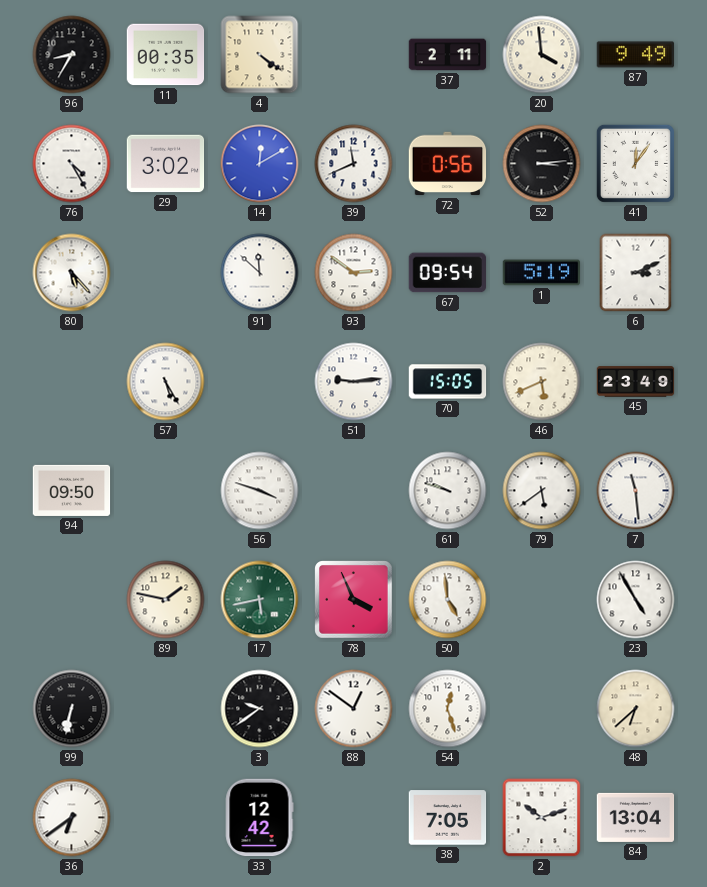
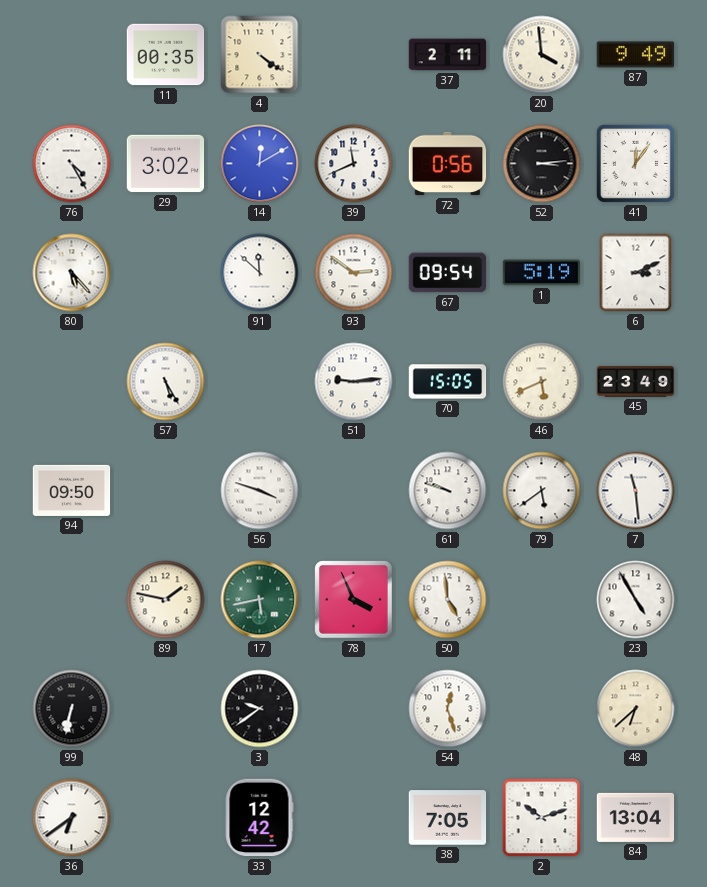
96: 8:35 -> none
88: 12:51 -> none
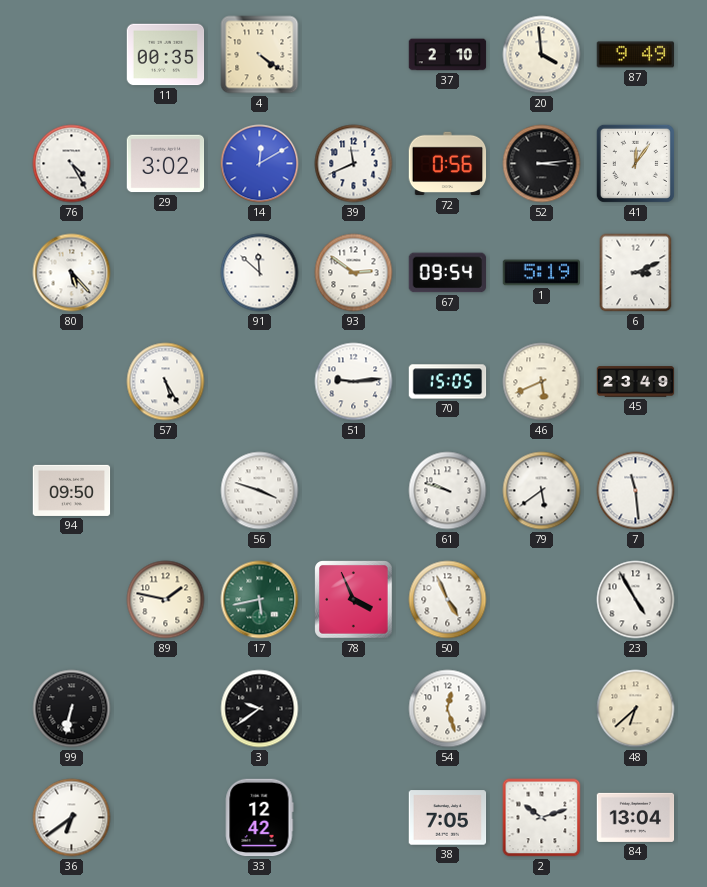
37: 2:11 -> 2:10
50: 4:59 -> 4:56
